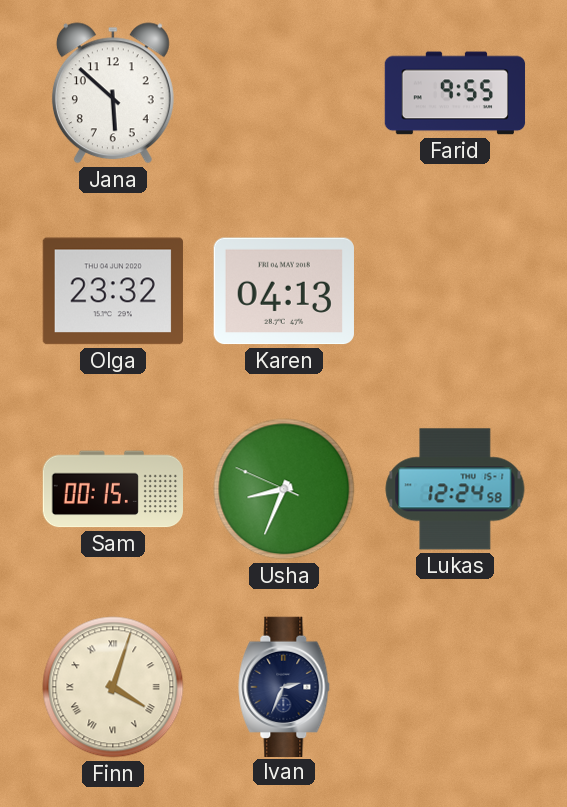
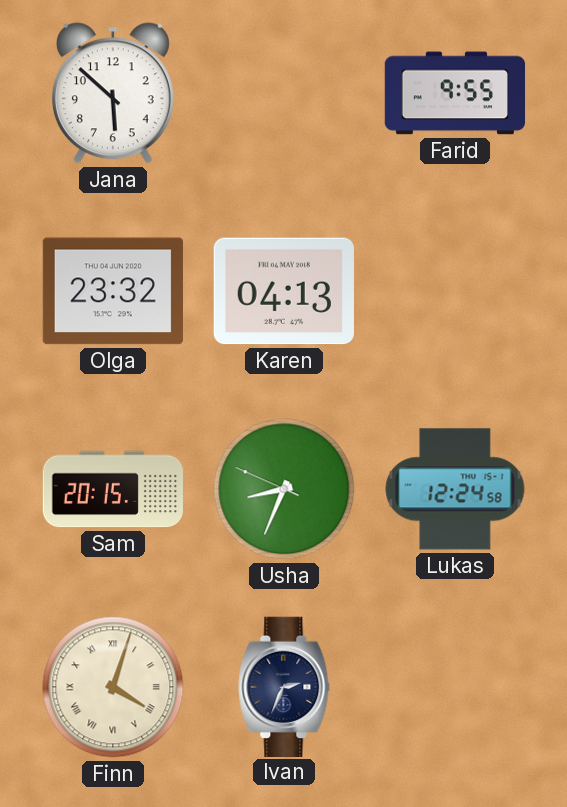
Sam: 00:15 -> 20:15
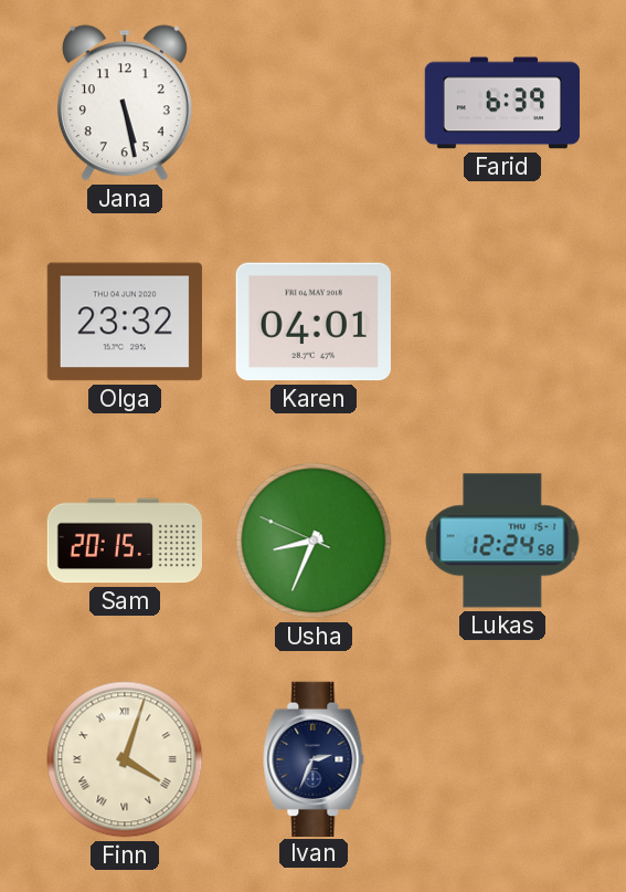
Jana: 5:52 -> 5:28
Farid: 9:55 -> 6:39
Karen: 04:13 -> 04:01
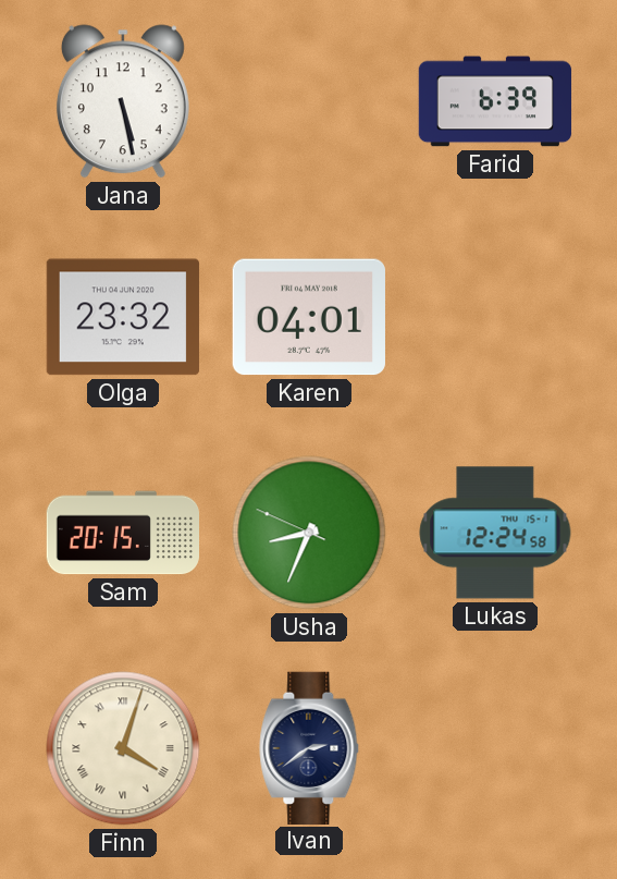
Ivan: 2:34 -> 2:39
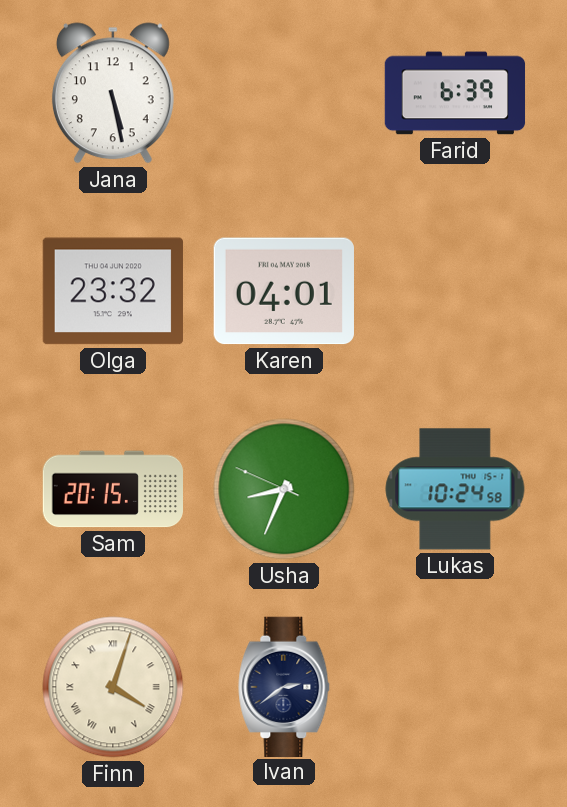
Lukas: 12:24 -> 10:24
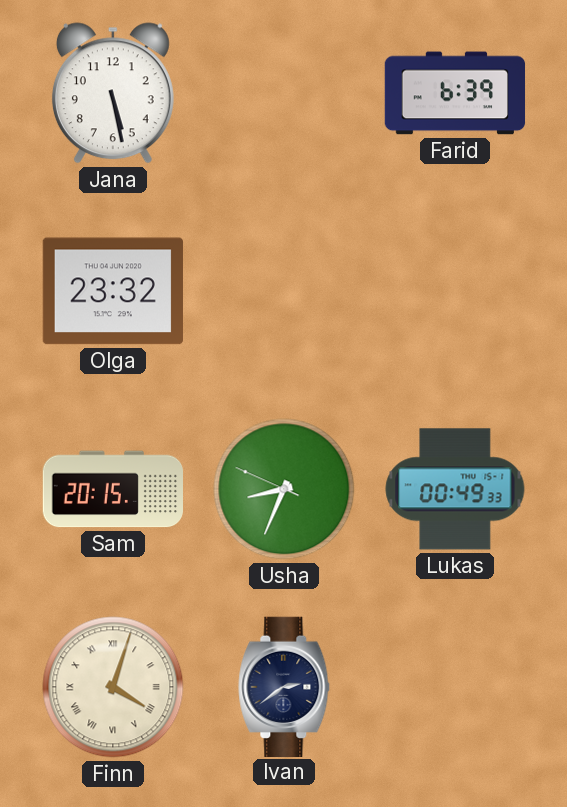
Karen: 04:01 -> none
Lukas: 10:24 -> 00:49
